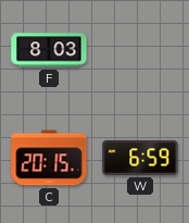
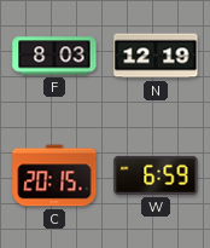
N: none -> 12:19
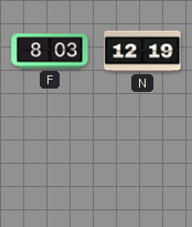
C: 20:15 -> none
W: 6:59 -> none
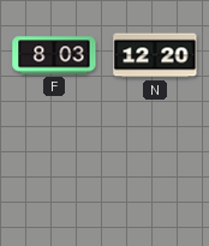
N: 12:19 -> 12:20
